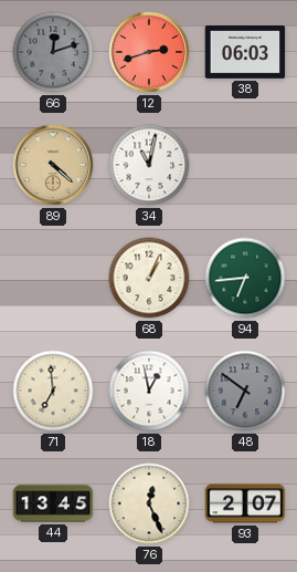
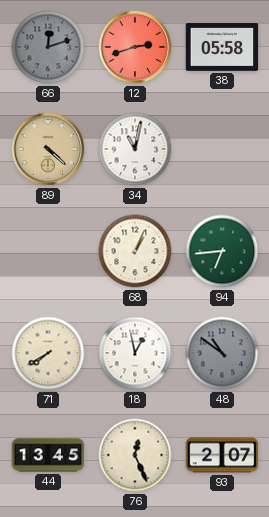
38: 06:03 -> 05:58
71: 6:59 -> 7:40
48: 6:51 -> 10:51
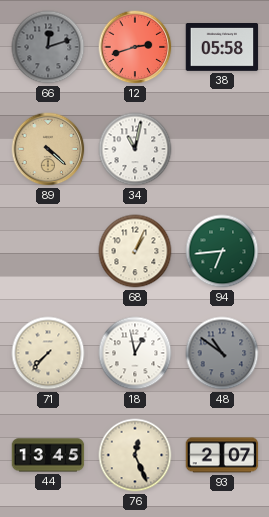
71: 7:40 -> 7:37
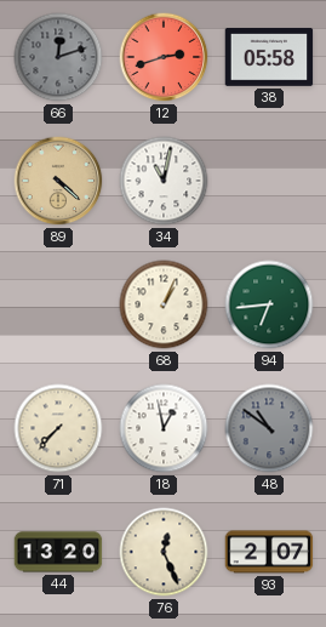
44: 13:45 -> 13:20
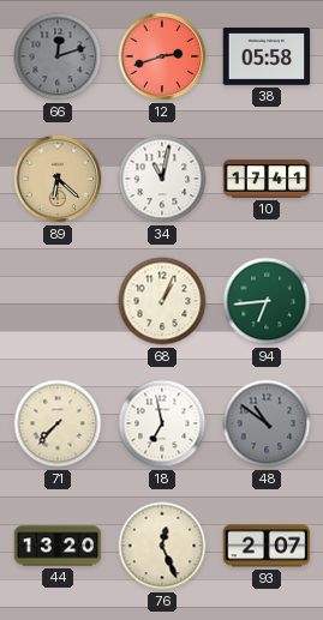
89: 4:22 -> 6:22
10: none -> 17:41
18: 12:58 -> 6:58
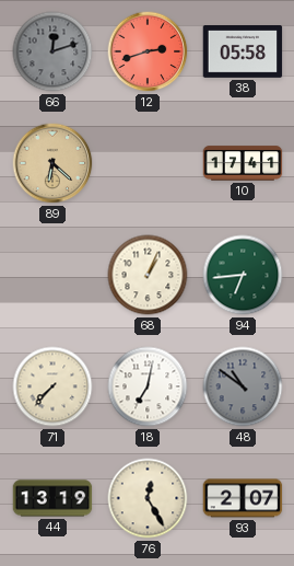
34: 11:02 -> none
18: 6:58 -> 7:02
44: 13:20 -> 13:19
76: 12:26 -> 12:25
